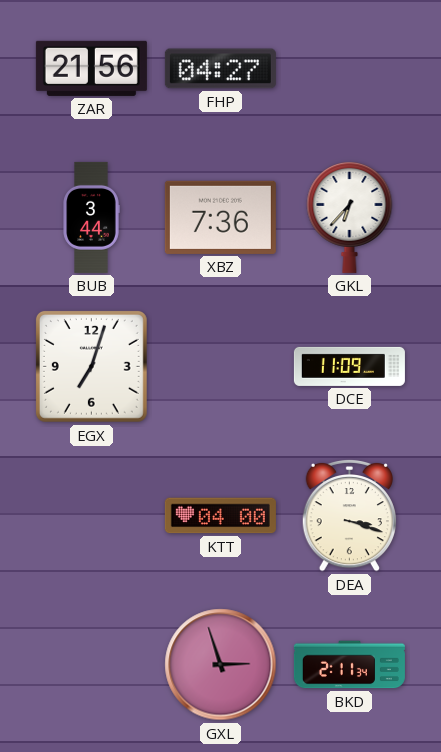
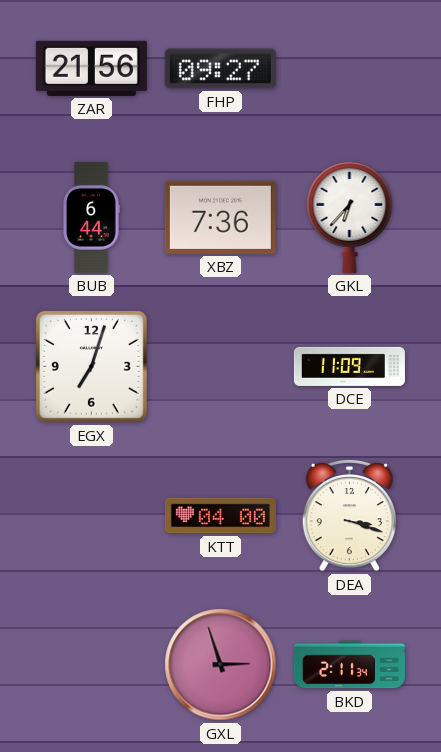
FHP: 04:27 -> 09:27
BUB: 3:44 -> 6:44
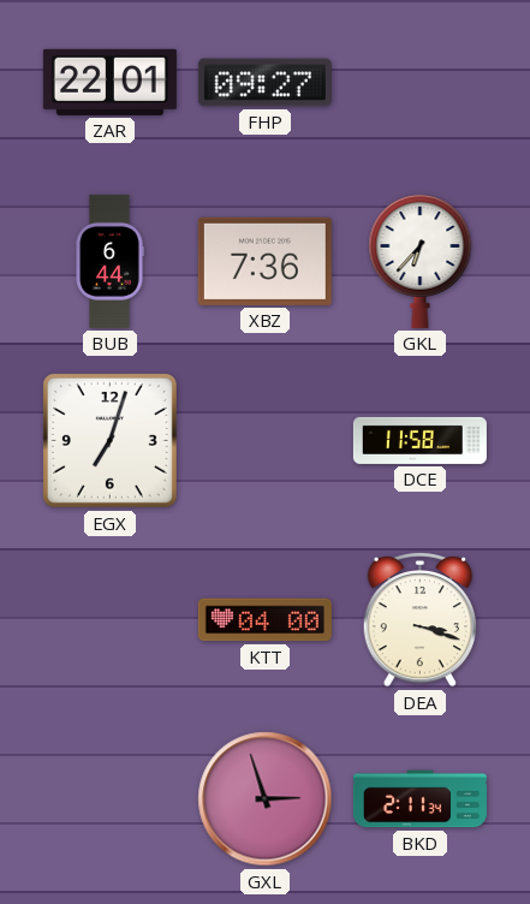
ZAR: 21:56 -> 22:01
DCE: 11:09 -> 11:58
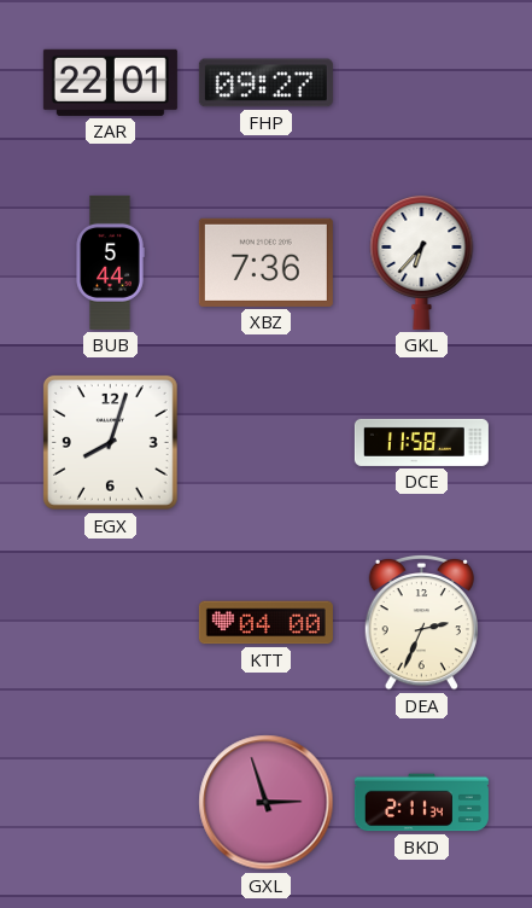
BUB: 6:44 -> 5:44
EGX: 7:03 -> 8:03
DEA: 3:18 -> 2:34
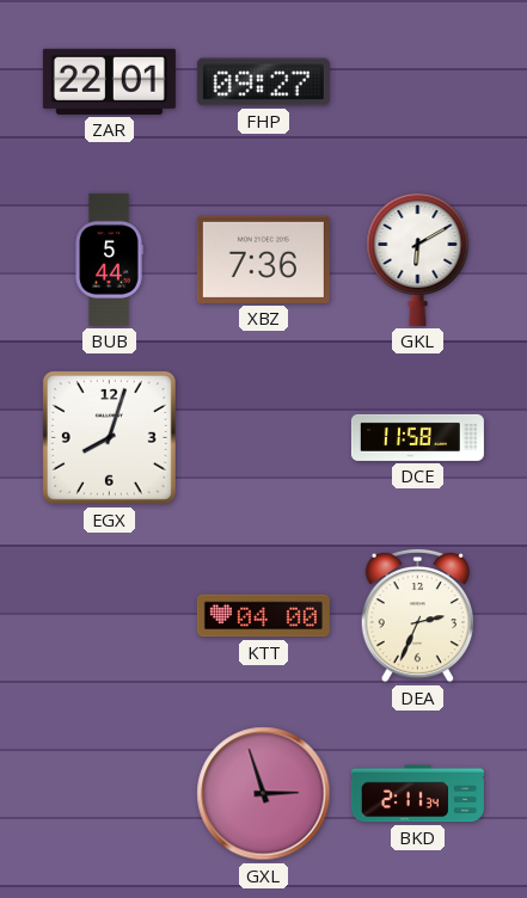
GKL: 6:37 -> 6:10
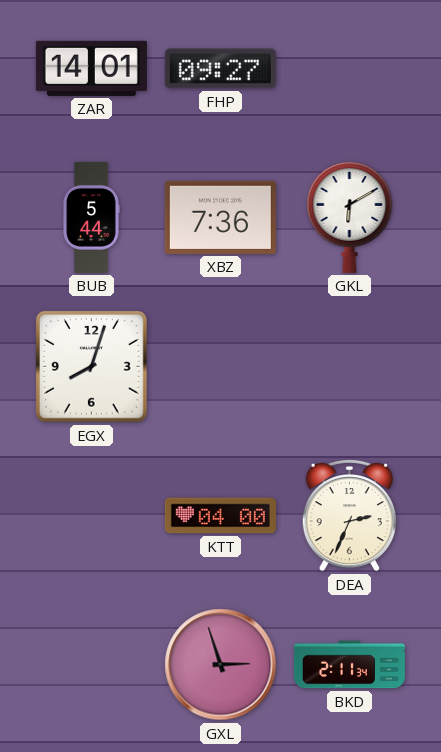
ZAR: 22:01 -> 14:01
DCE: 11:58 -> none
